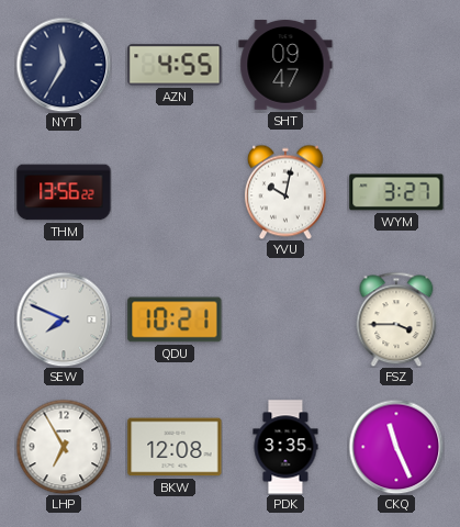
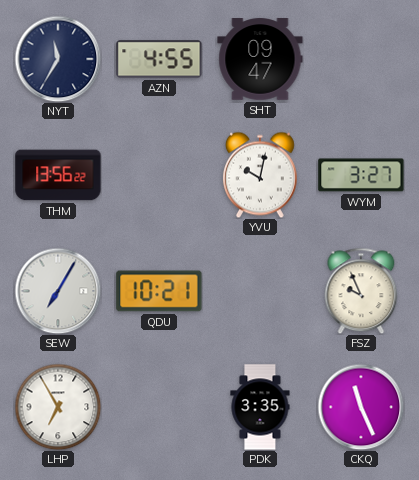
SEW: 7:49 -> 7:05
FSZ: 3:45 -> 9:56
BKW: 12:08 -> none
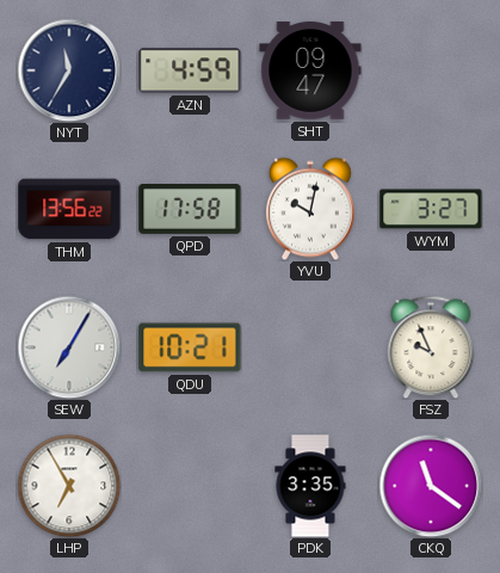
AZN: 4:55 -> 4:59
QPD: none -> 17:58
CKQ: 11:26 -> 11:21
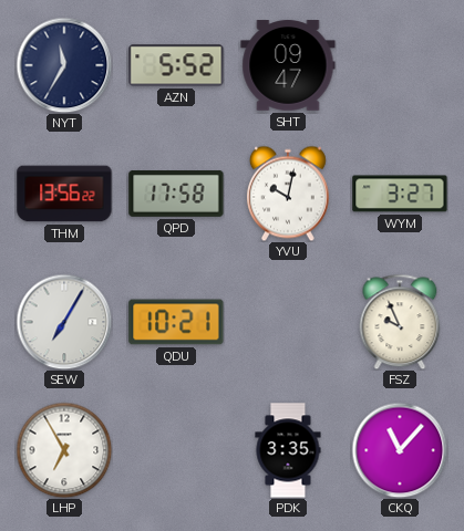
AZN: 4:59 -> 5:52
CKQ: 11:21 -> 11:07
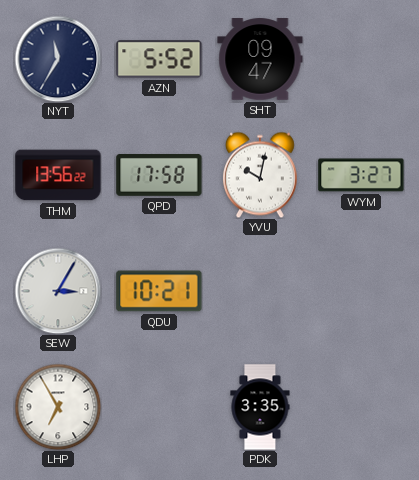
SEW: 7:05 -> 3:05
FSZ: 9:56 -> none
CKQ: 11:07 -> none
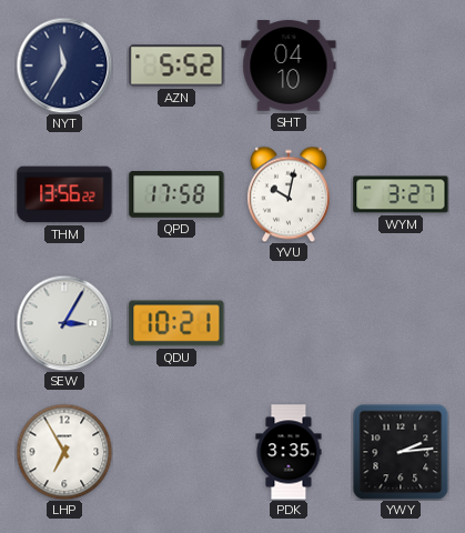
SHT: 09:47 -> 04:10
YWY: none -> 2:14
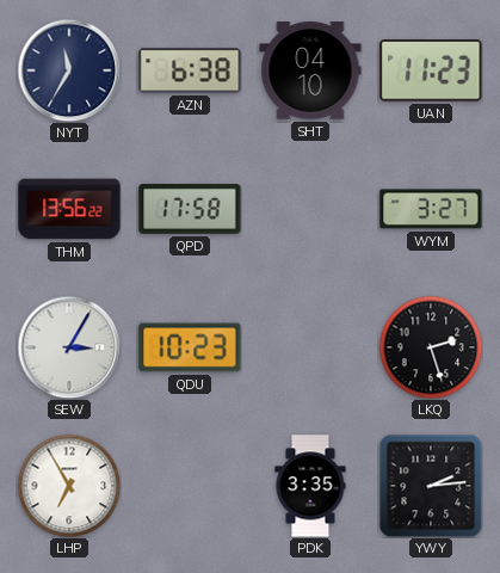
AZN: 5:52 -> 6:38
UAN: none -> 11:23
YVU: 10:02 -> none
QDU: 10:21 -> 10:23
LKQ: none -> 2:27
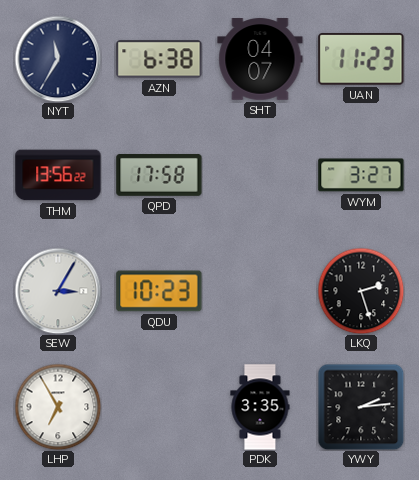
SHT: 04:10 -> 04:07
